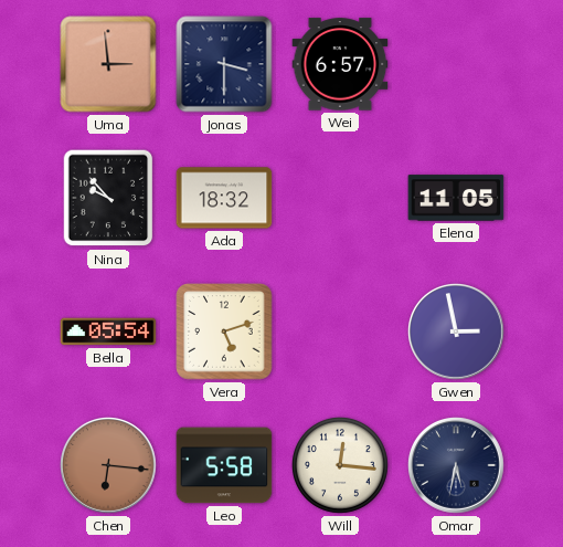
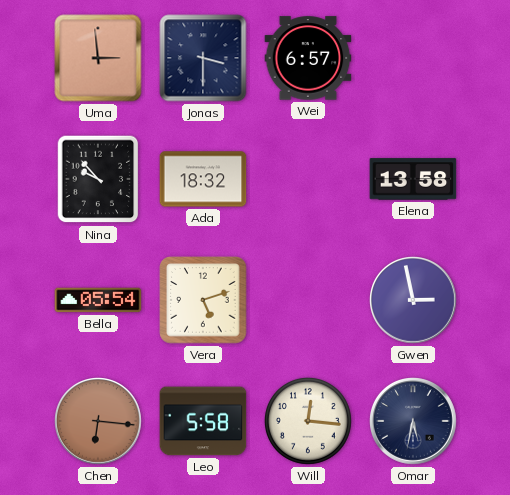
Elena: 11:05 -> 13:58
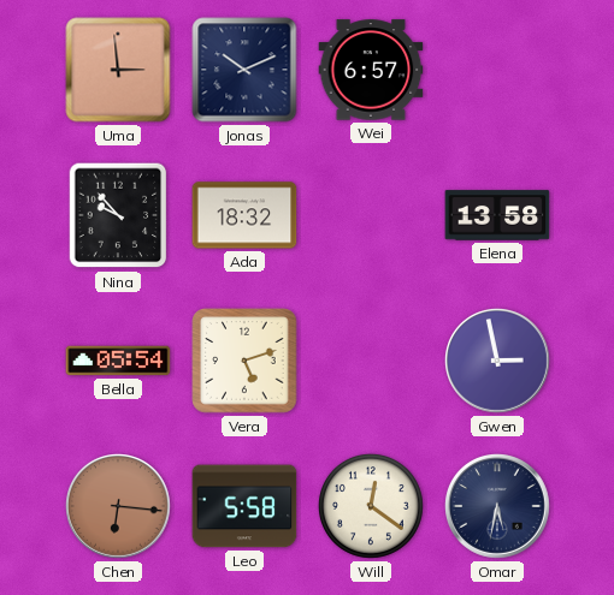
Jonas: 3:30 -> 10:11
Will: 12:16 -> 12:21
